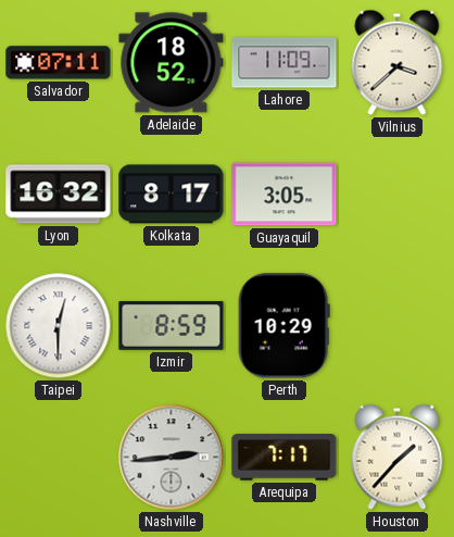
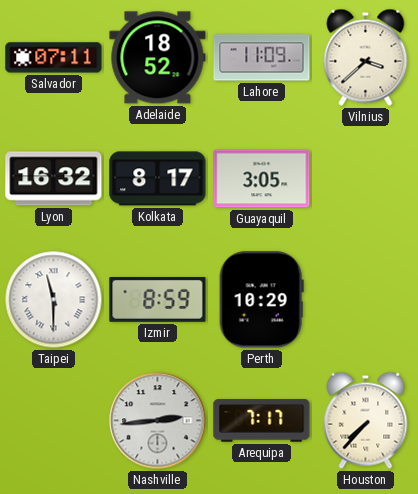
Taipei: 12:30 -> 11:30
Houston: 1:37 -> 7:37
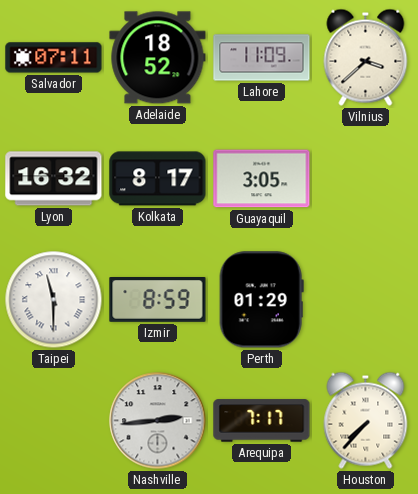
Perth: 10:29 -> 01:29
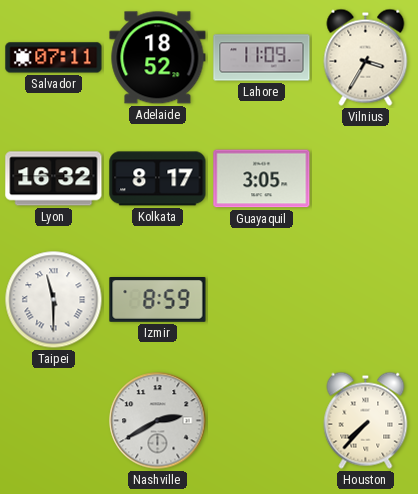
Vilnius: 3:38 -> 3:35
Perth: 01:29 -> none
Nashville: 2:44 -> 2:40
Arequipa: 7:17 -> none
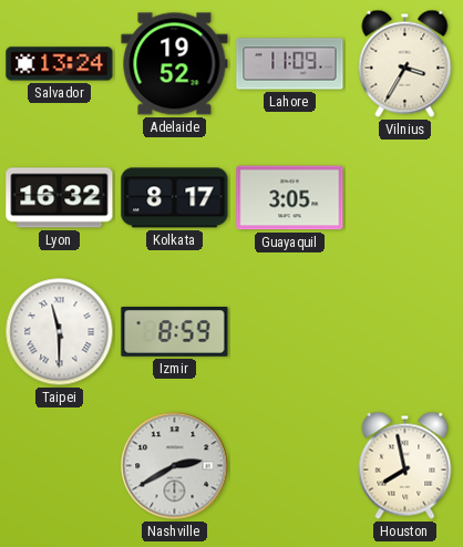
Salvador: 07:11 -> 13:24
Adelaide: 18:52 -> 19:52
Houston: 7:37 -> 7:58
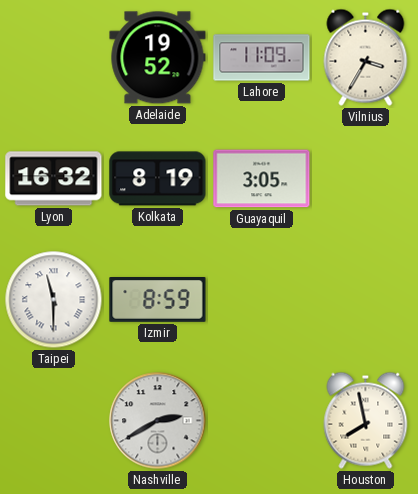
Salvador: 13:24 -> none
Kolkata: 8:17 -> 8:19
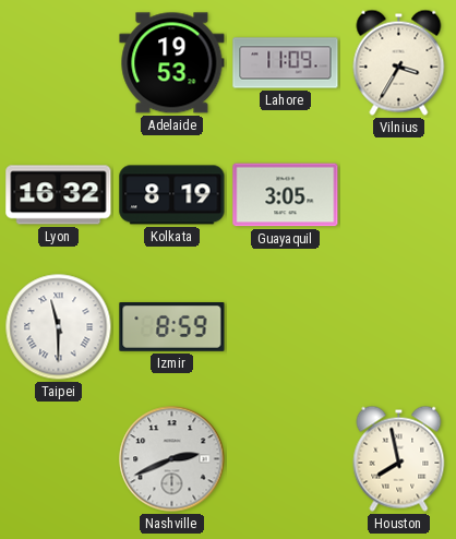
Adelaide: 19:52 -> 19:53
Nashville: 2:40 -> 2:41
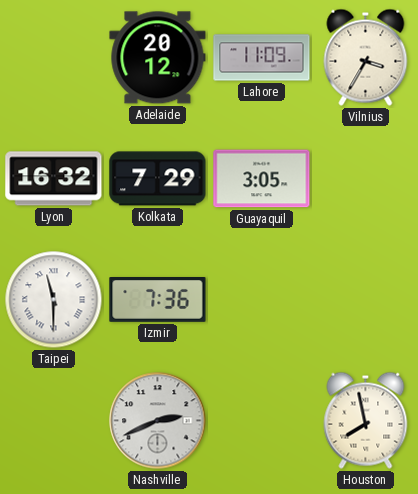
Adelaide: 19:53 -> 20:12
Kolkata: 8:19 -> 7:29
Izmir: 8:59 -> 7:36
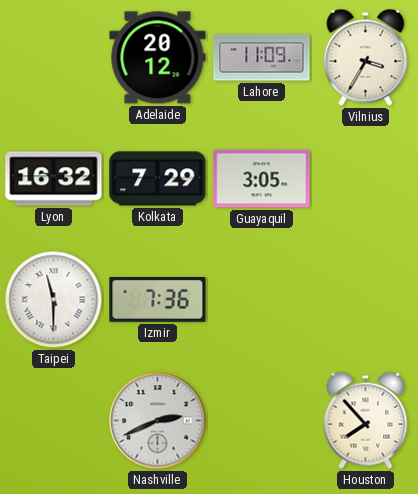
Houston: 7:58 -> 7:53
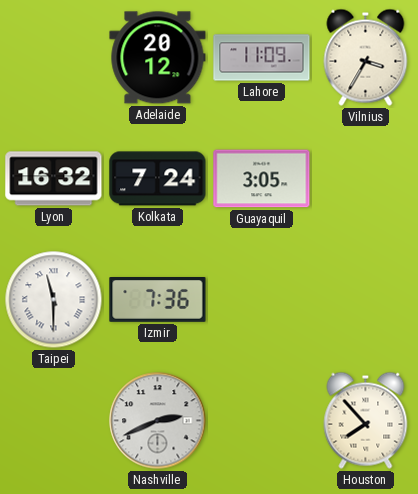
Kolkata: 7:29 -> 7:24
